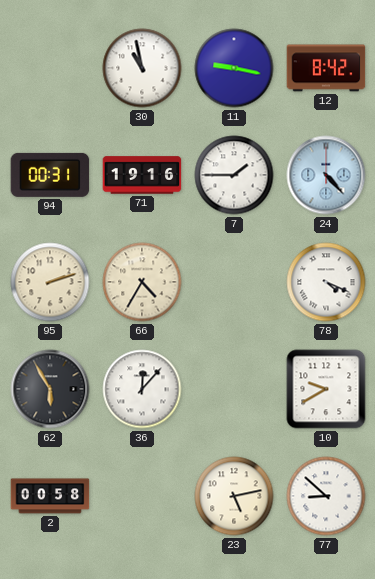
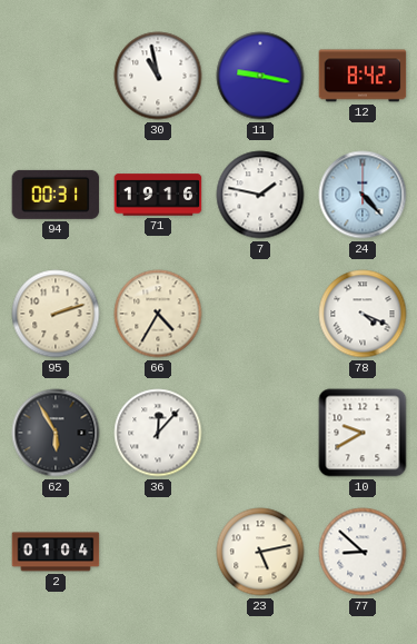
7: 1:45 -> 1:47
2: 00:58 -> 01:04
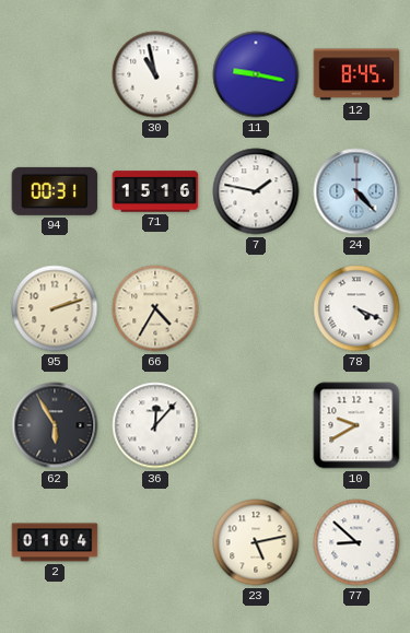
12: 8:42 -> 8:45
71: 19:16 -> 15:16
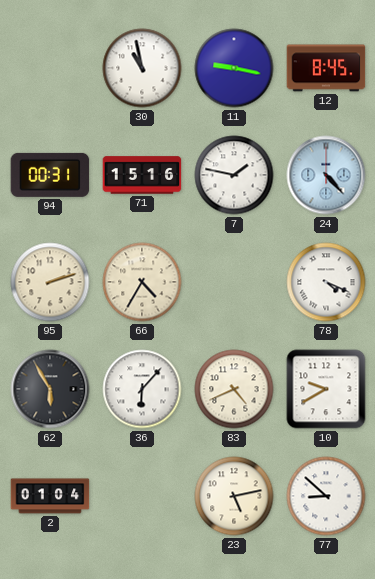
36: 12:07 -> 6:07
83: none -> 4:41
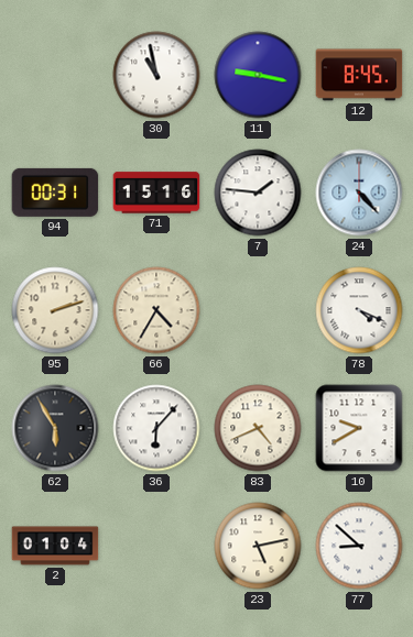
7: 1:47 -> 1:46
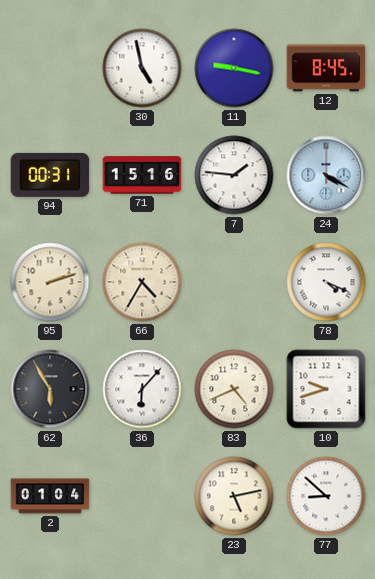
30: 10:58 -> 4:58
24: 4:23 -> 4:20
10: 9:40 -> 9:42
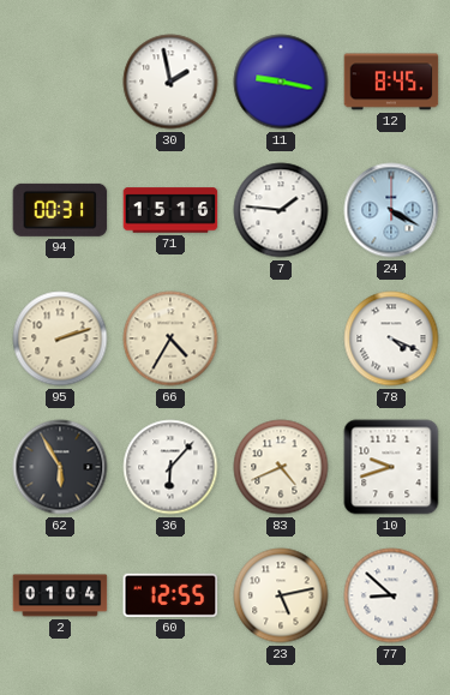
30: 4:58 -> 1:58
60: none -> 12:55
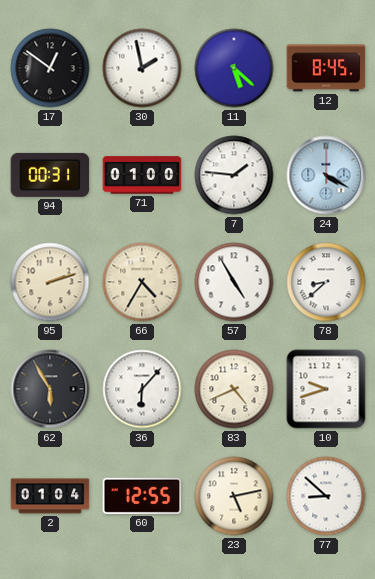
17: none -> 12:51
11: 9:17 -> 5:22
71: 15:16 -> 01:00
57: none -> 4:55
78: 4:19 -> 8:38
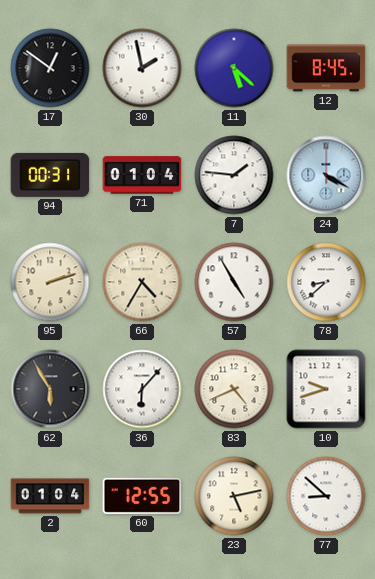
71: 01:00 -> 01:04
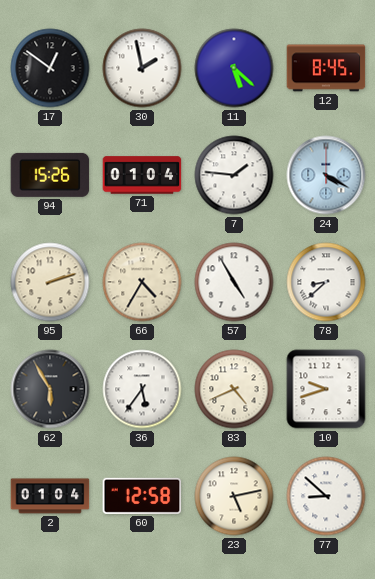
94: 00:31 -> 15:26
36: 6:07 -> 5:36
60: 12:55 -> 12:58
